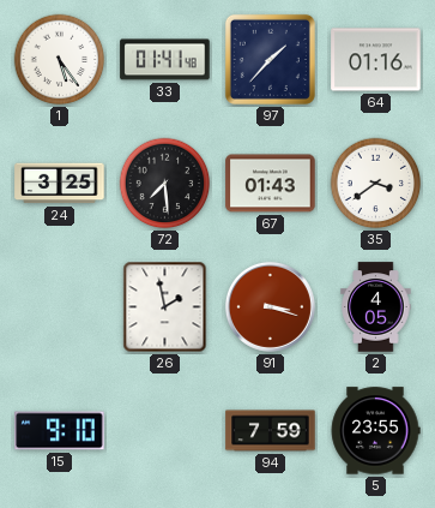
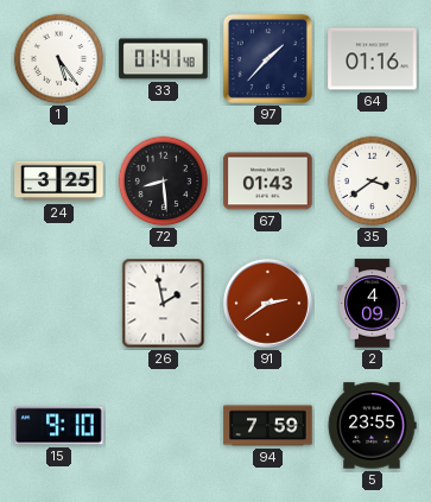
72: 7:29 -> 8:29
91: 3:18 -> 2:39
2: 4:05 -> 4:09
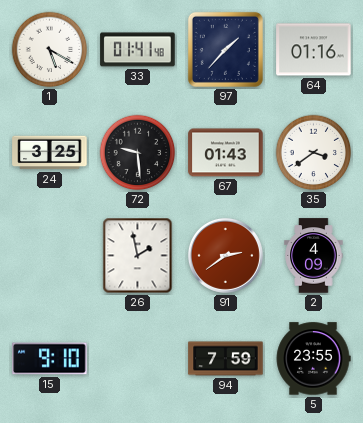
1: 5:24 -> 5:20
72: 8:29 -> 9:29
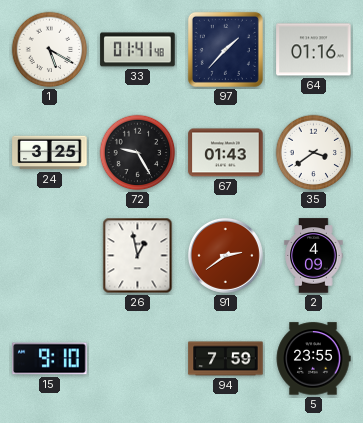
72: 9:29 -> 9:25
26: 1:58 -> 12:58
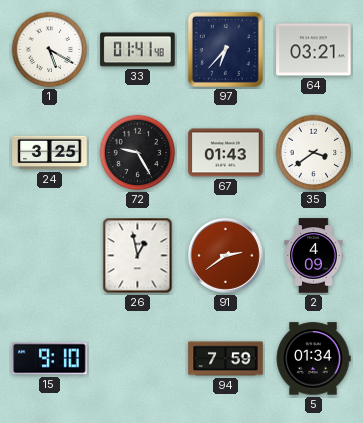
97: 1:37 -> 6:37
64: 01:16 -> 03:21
5: 23:55 -> 01:34
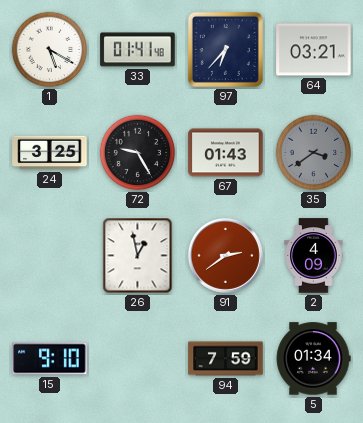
35 dial: white -> grey
